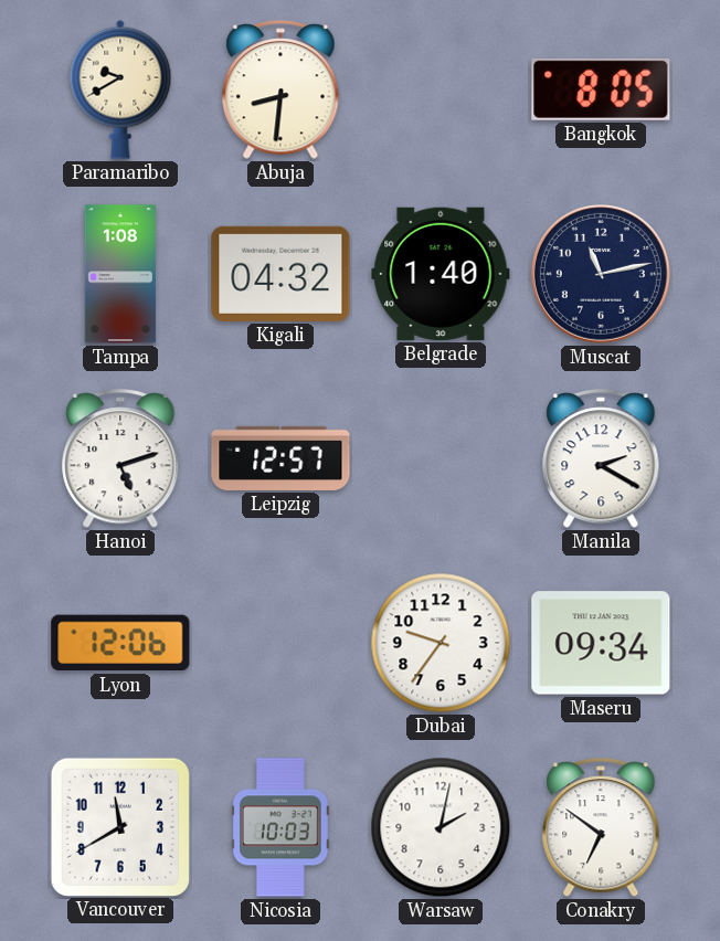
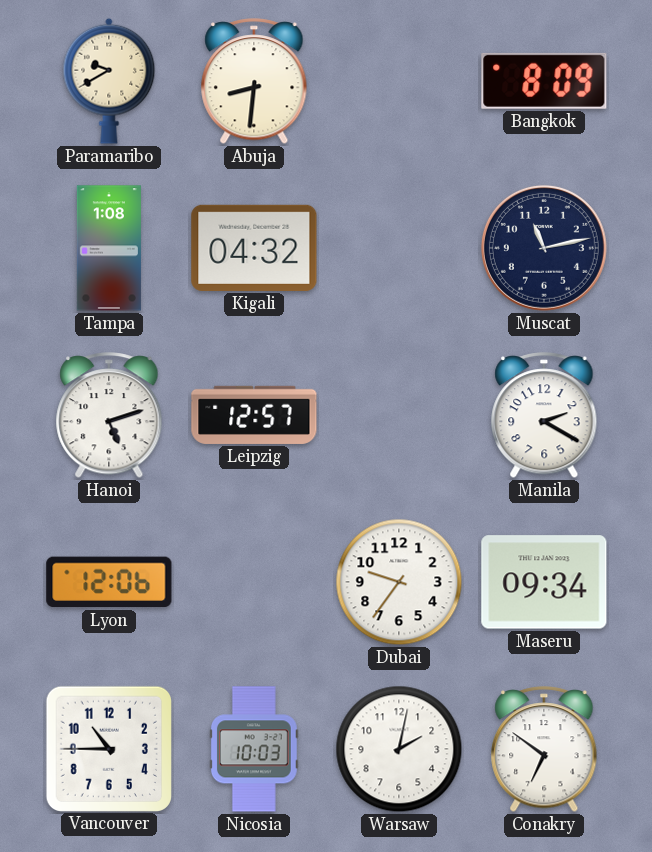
Bangkok: 8:05 -> 8:09
Belgrade: 1:40 -> none
Vancouver: 11:40 -> 10:45
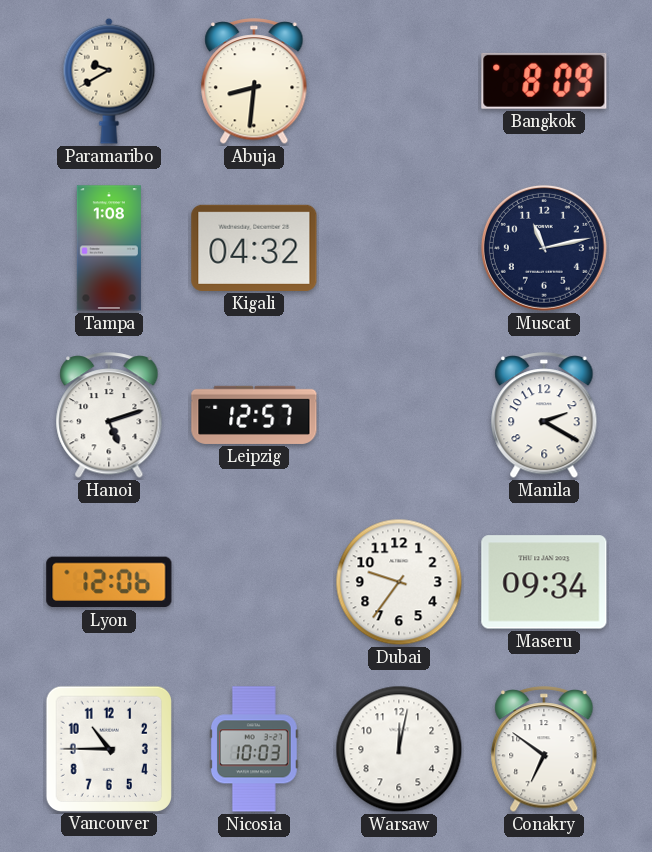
Warsaw: 2:02 -> 12:02
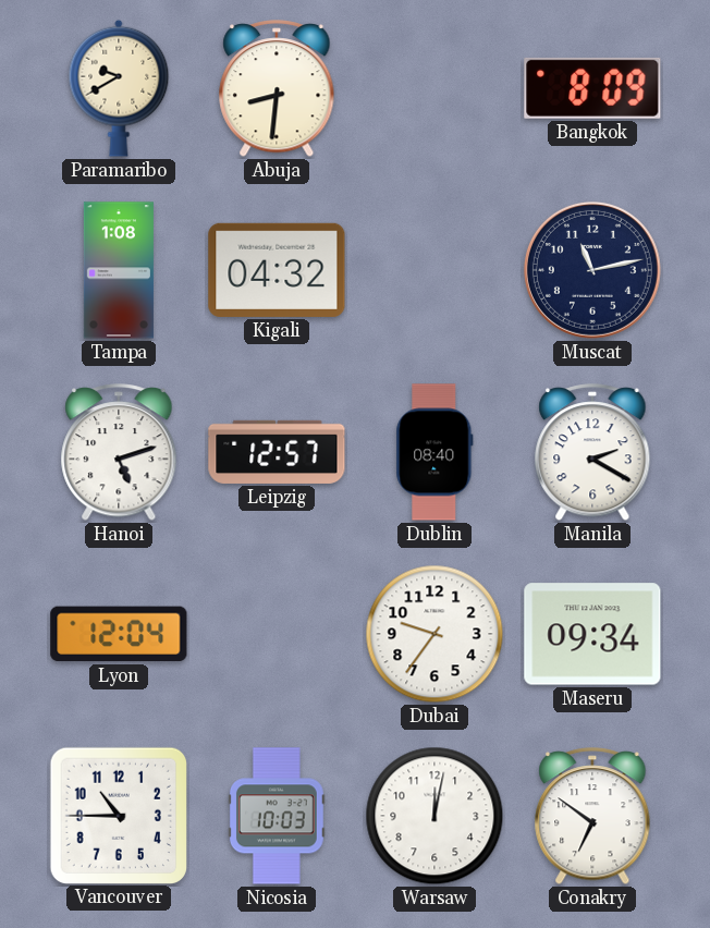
Dublin: none -> 08:40
Lyon: 12:06 -> 12:04
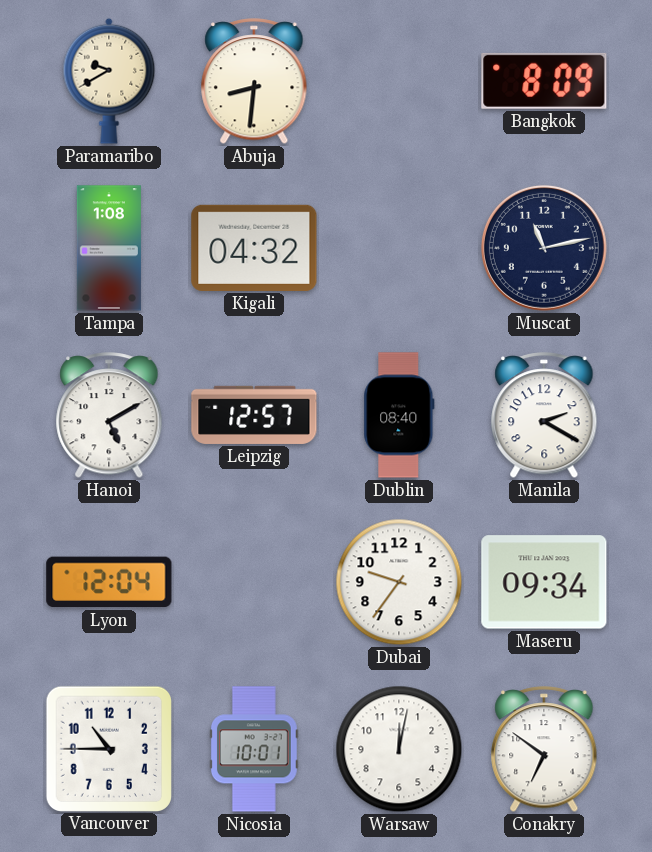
Hanoi: 5:12 -> 5:10
Nicosia: 10:03 -> 10:01
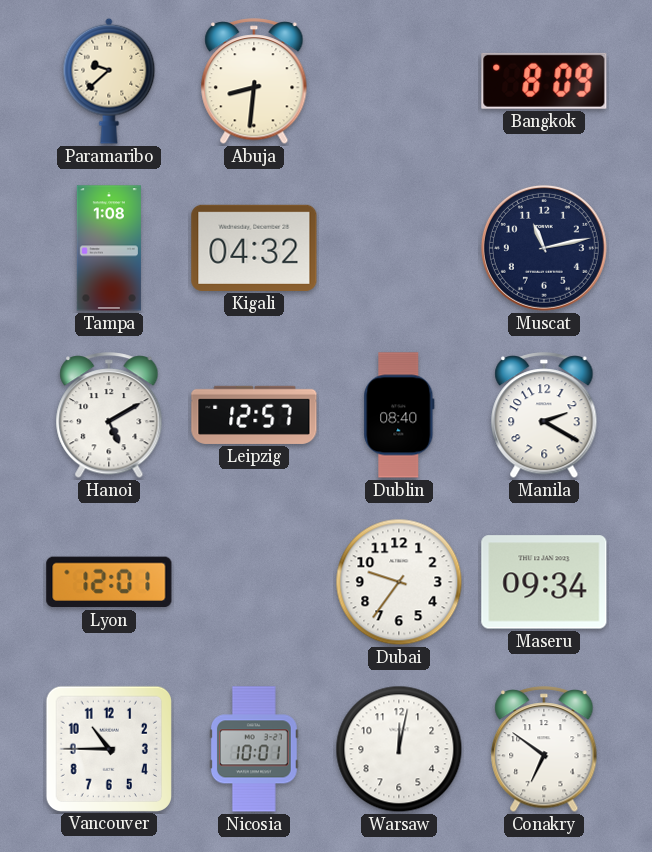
Paramaribo: 9:40 -> 9:38
Lyon: 12:04 -> 12:01
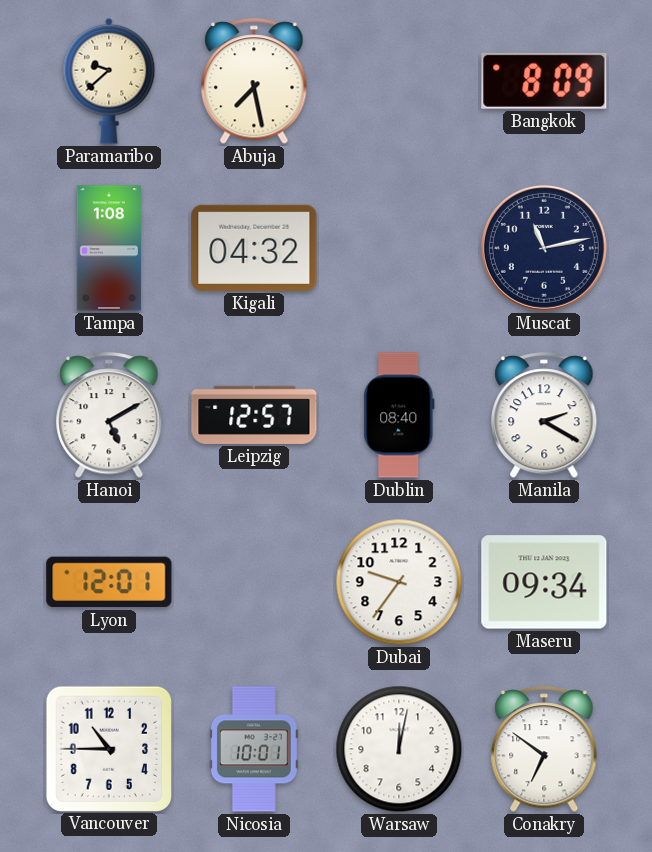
Abuja: 8:31 -> 7:28
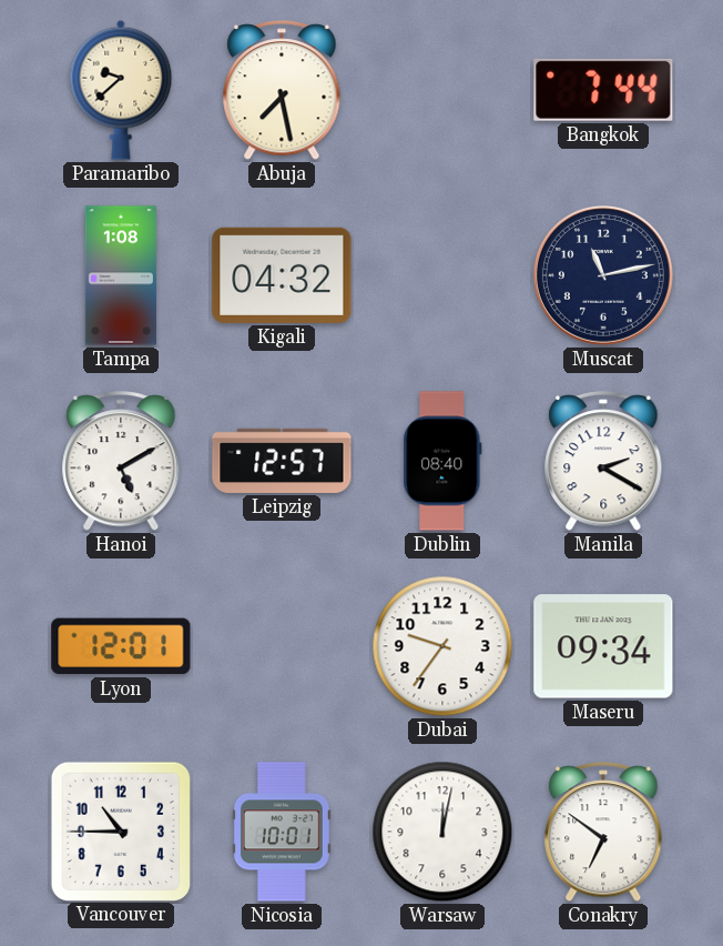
Bangkok: 8:09 -> 7:44
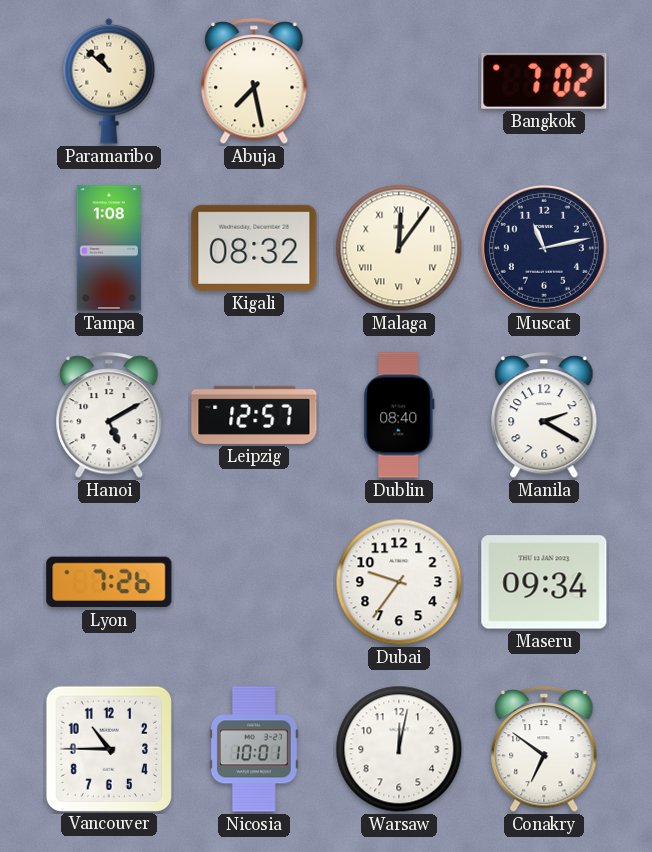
Paramaribo: 9:38 -> 10:52
Bangkok: 7:44 -> 7:02
Kigali: 04:32 -> 08:32
Malaga: none -> 12:06
Lyon: 12:01 -> 7:26
